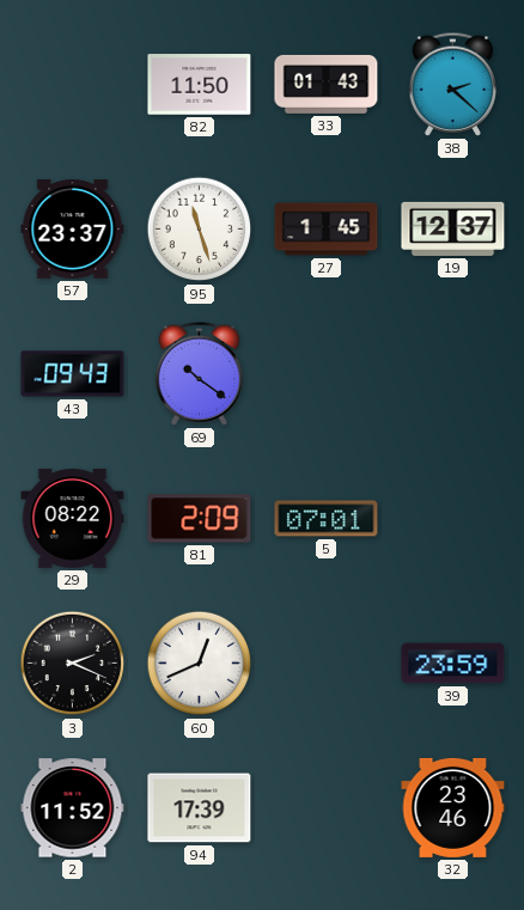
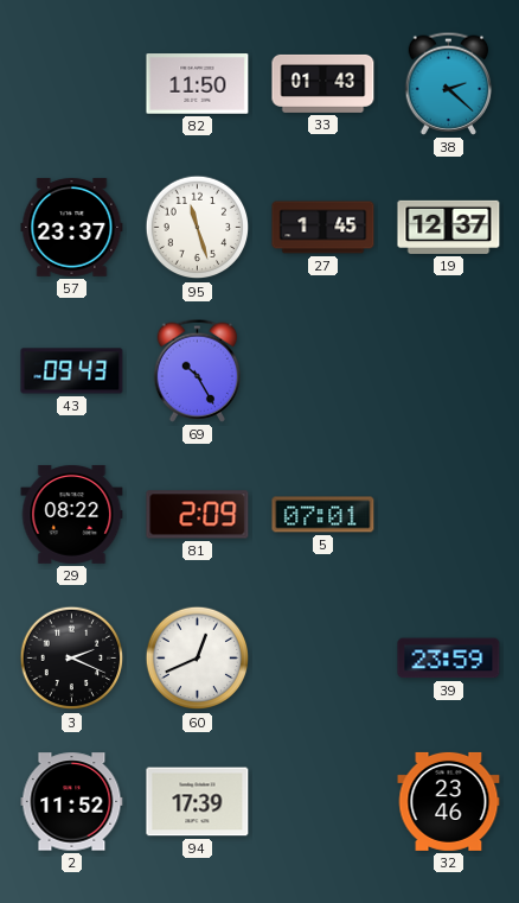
69: 10:21 -> 10:25
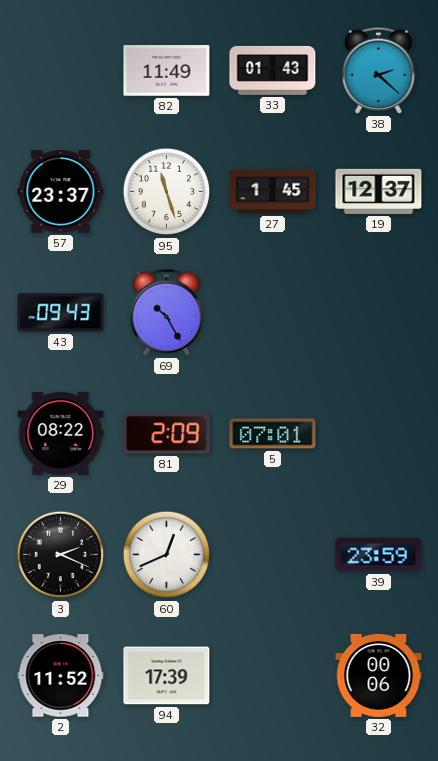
82: 11:50 -> 11:49
32: 23:46 -> 00:06
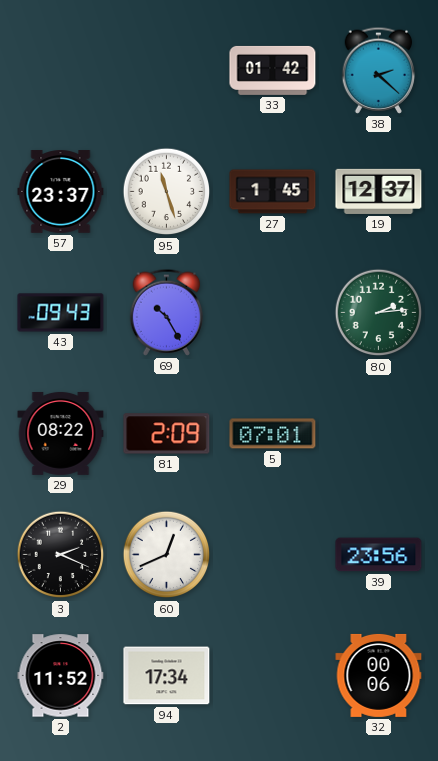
82: 11:49 -> none
33: 01:43 -> 01:42
80: none -> 2:14
39: 23:59 -> 23:56
94: 17:39 -> 17:34
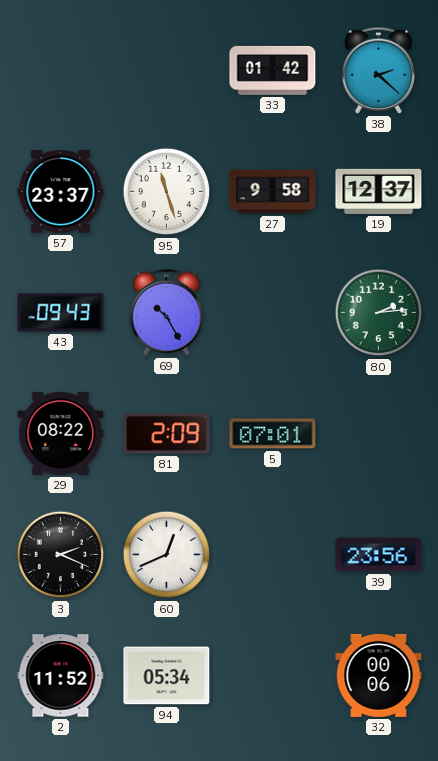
27: 1:45 -> 9:58
94: 17:34 -> 05:34
